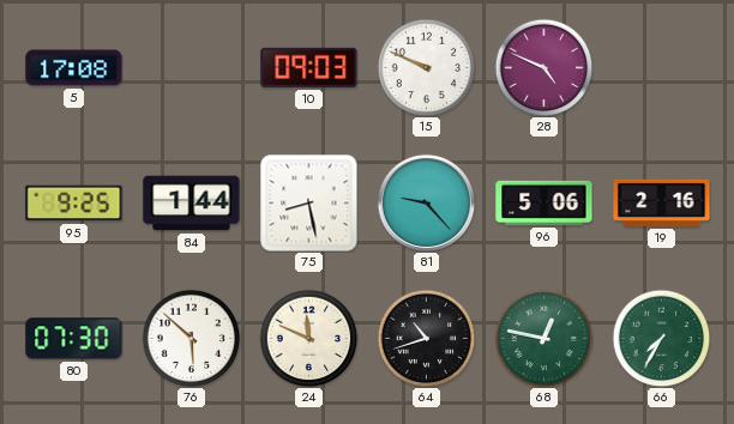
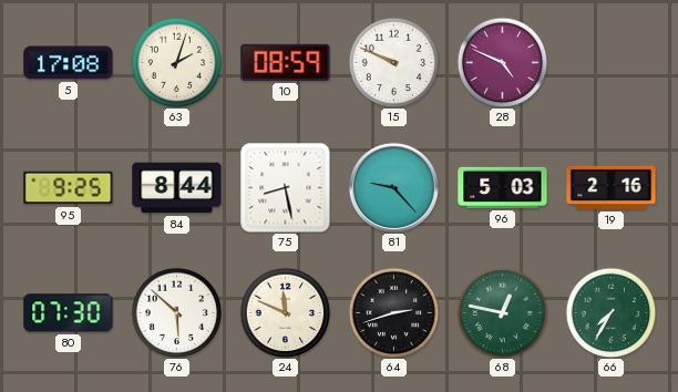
63: none -> 2:03
10: 09:03 -> 08:59
84: 1:44 -> 8:44
96: 5:06 -> 5:03
64: 10:42 -> 2:42
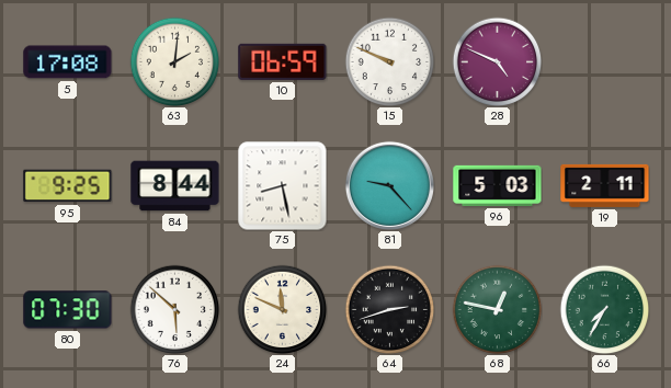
63: 2:03 -> 2:01
10: 08:59 -> 06:59
19: 2:16 -> 2:11
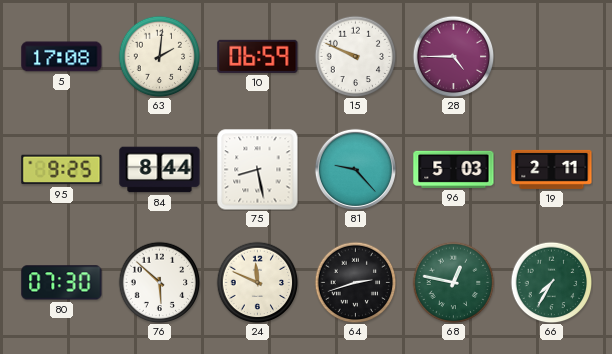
28: 4:49 -> 4:45
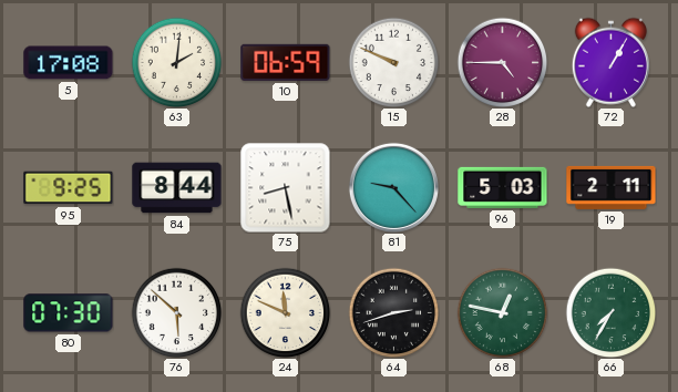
72: none -> 1:05
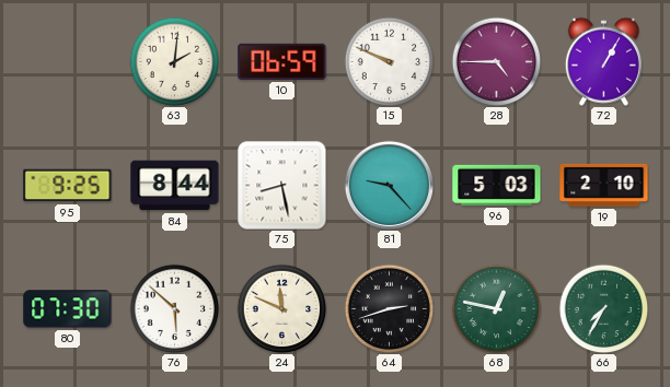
5: 17:08 -> none
19: 2:11 -> 2:10
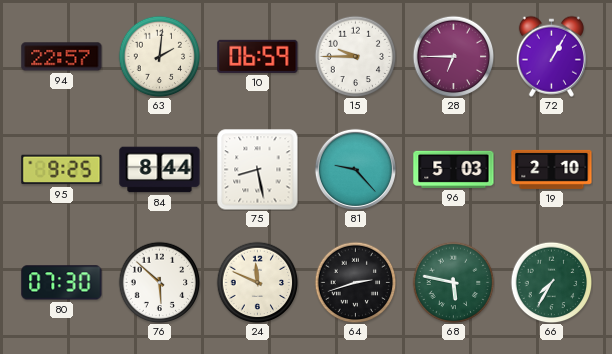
94: none -> 22:57
15: 9:49 -> 9:45
28: 4:45 -> 6:45
68: 12:47 -> 5:47
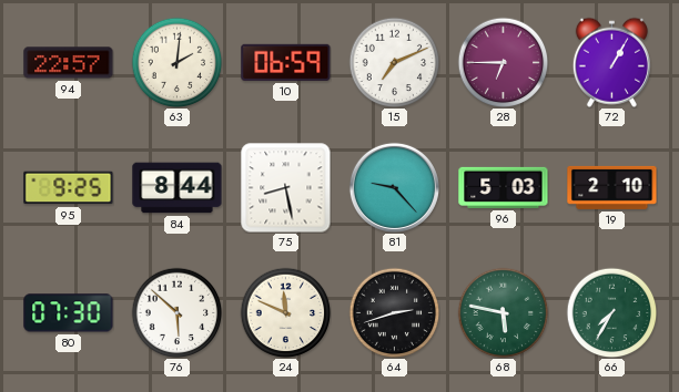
15: 9:45 -> 7:11
